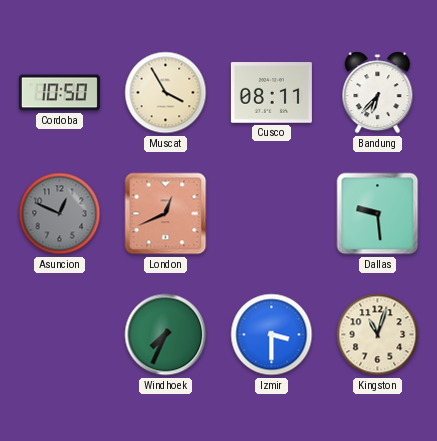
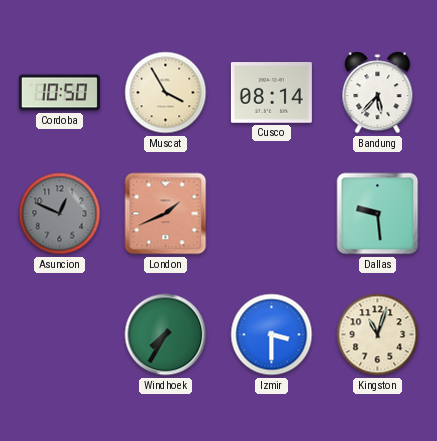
Cusco: 08:11 -> 08:14
Bandung: 6:37 -> 5:37
London: 12:41 -> 1:41
Windhoek: 7:34 -> 7:35
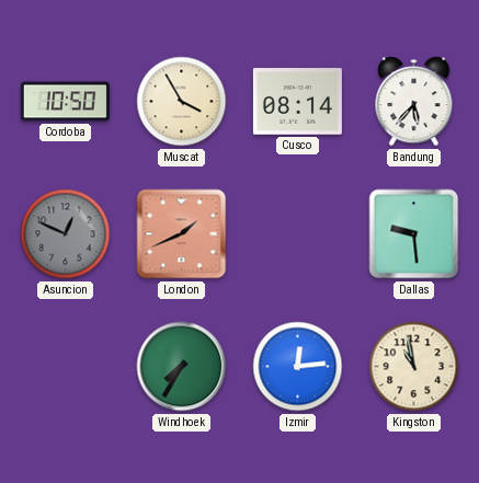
Izmir: 3:30 -> 12:14
Kingston: 11:03 -> 10:58
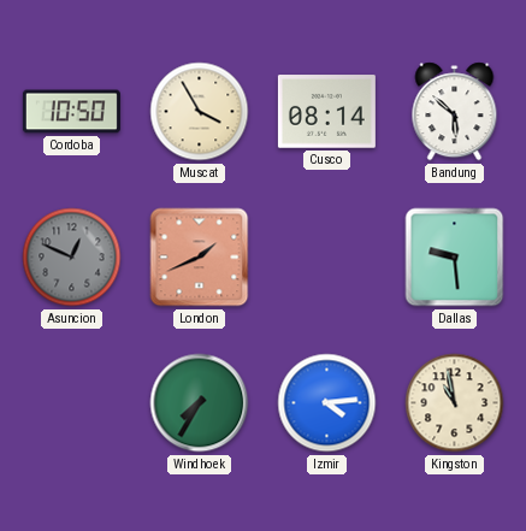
Bandung: 5:37 -> 5:52
Izmir: 12:14 -> 4:14
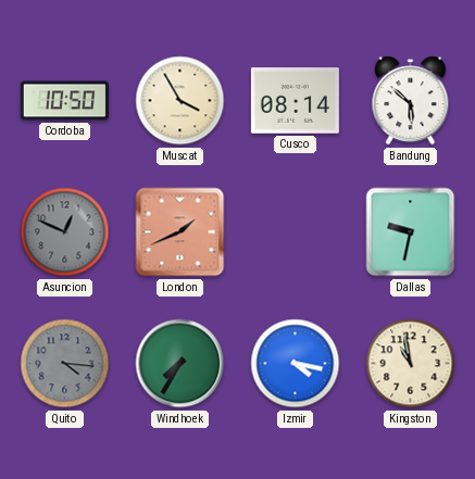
Dallas: 9:29 -> 9:32
Quito: none -> 4:16
Izmir: 4:14 -> 4:17
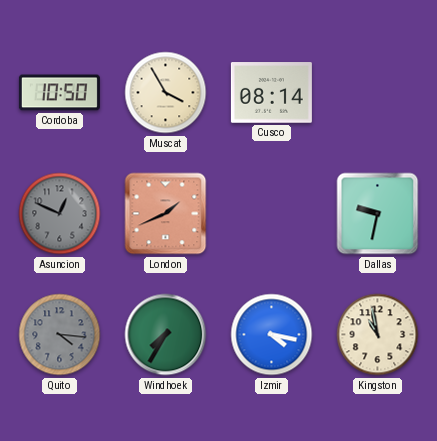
Bandung: 5:52 -> none
